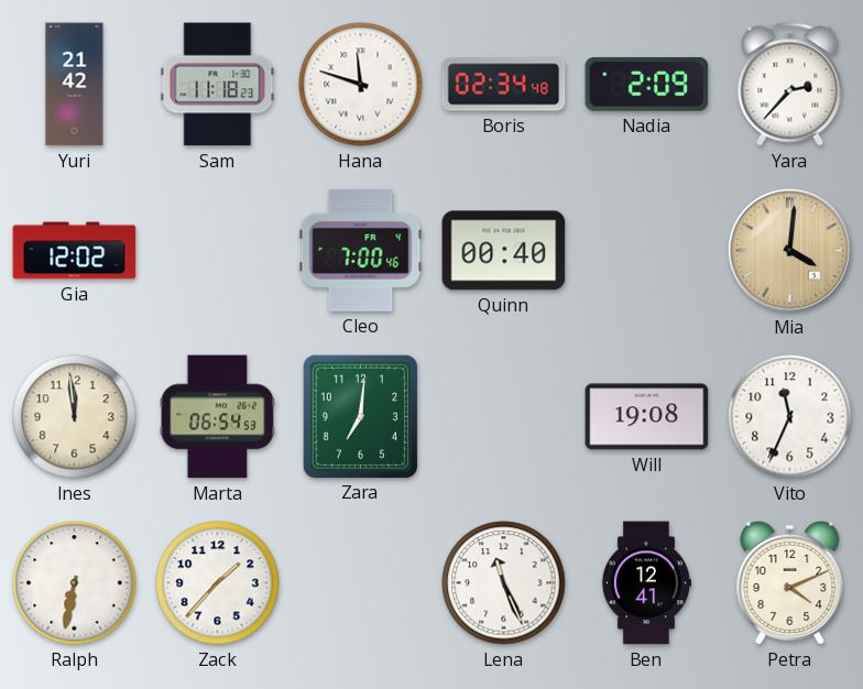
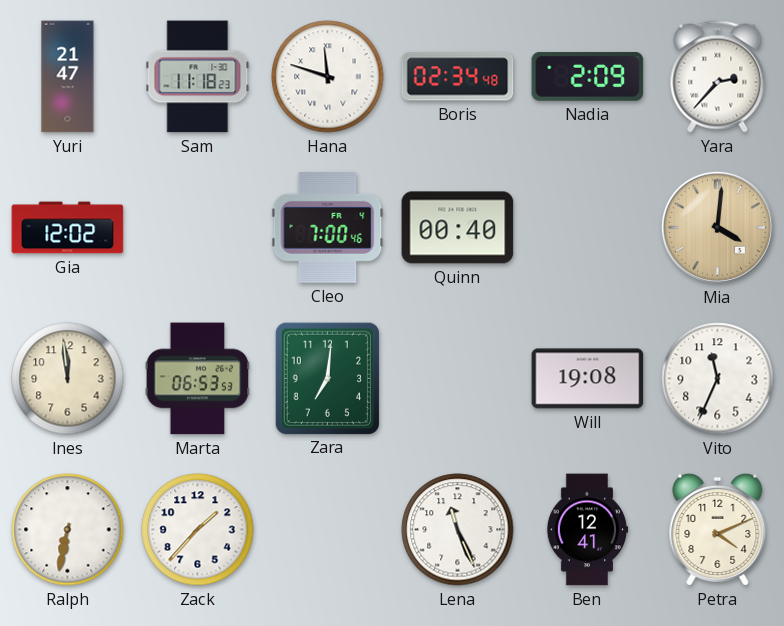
Yuri: 21:42 -> 21:47
Marta: 06:54 -> 06:53
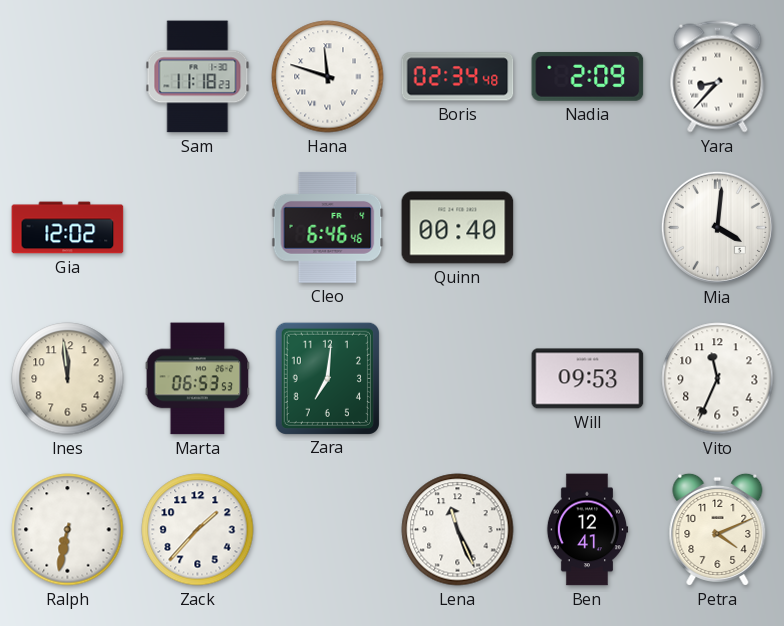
Yuri: 21:47 -> none
Yara: 2:37 -> 8:37
Cleo: 7:00 -> 6:46
Mia dial: champagne -> white
Will: 19:08 -> 09:53
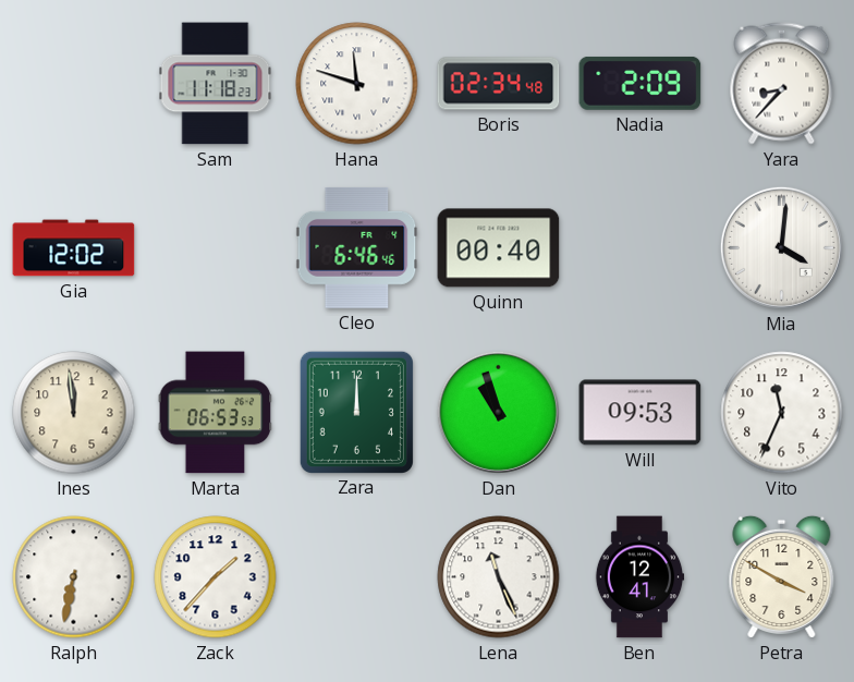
Zara: 7:01 -> 12:00
Dan: none -> 10:57
Petra: 4:11 -> 3:50
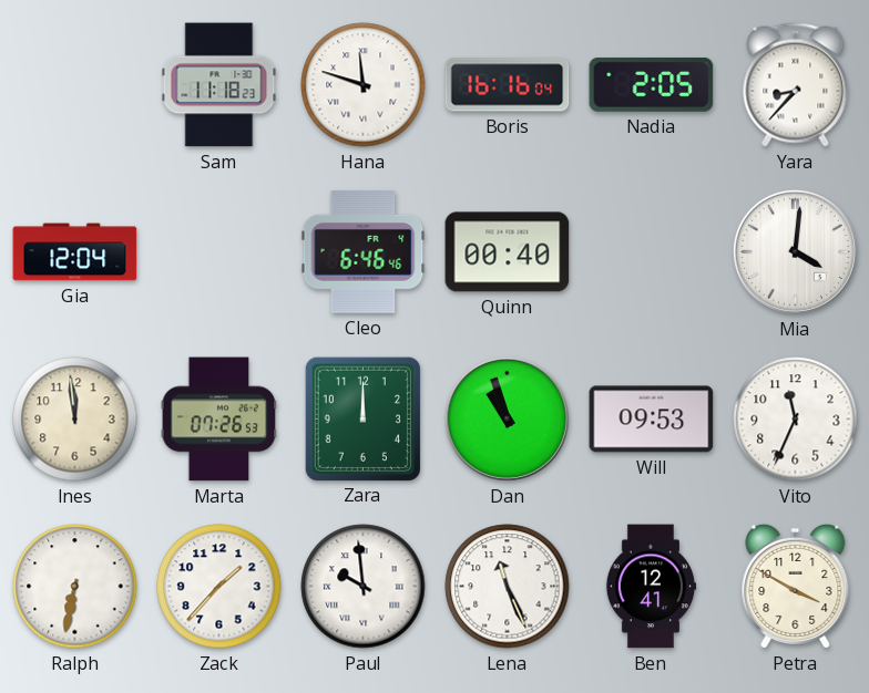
Boris: 02:34 -> 16:16
Nadia: 2:09 -> 2:05
Gia: 12:02 -> 12:04
Marta: 06:53 -> 07:26
Paul: none -> 9:59
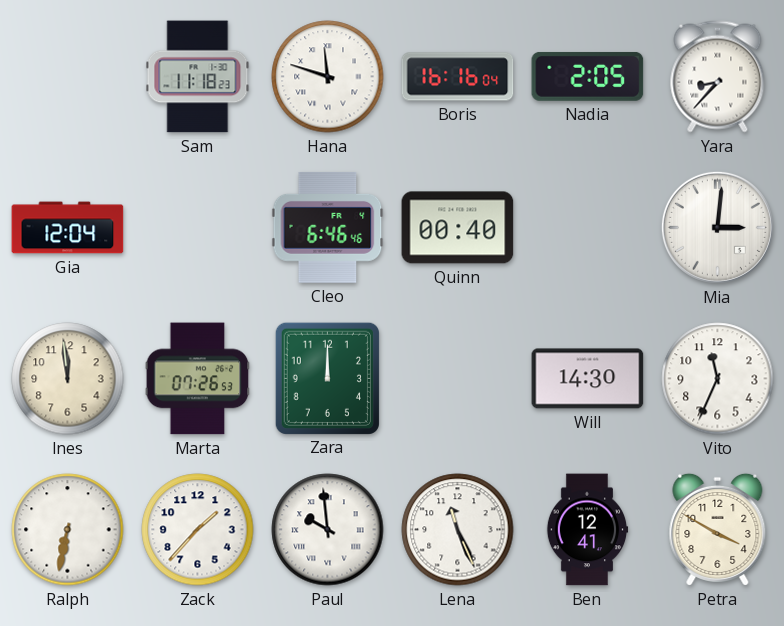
Mia: 4:01 -> 3:01
Dan: 10:57 -> none
Will: 09:53 -> 14:30
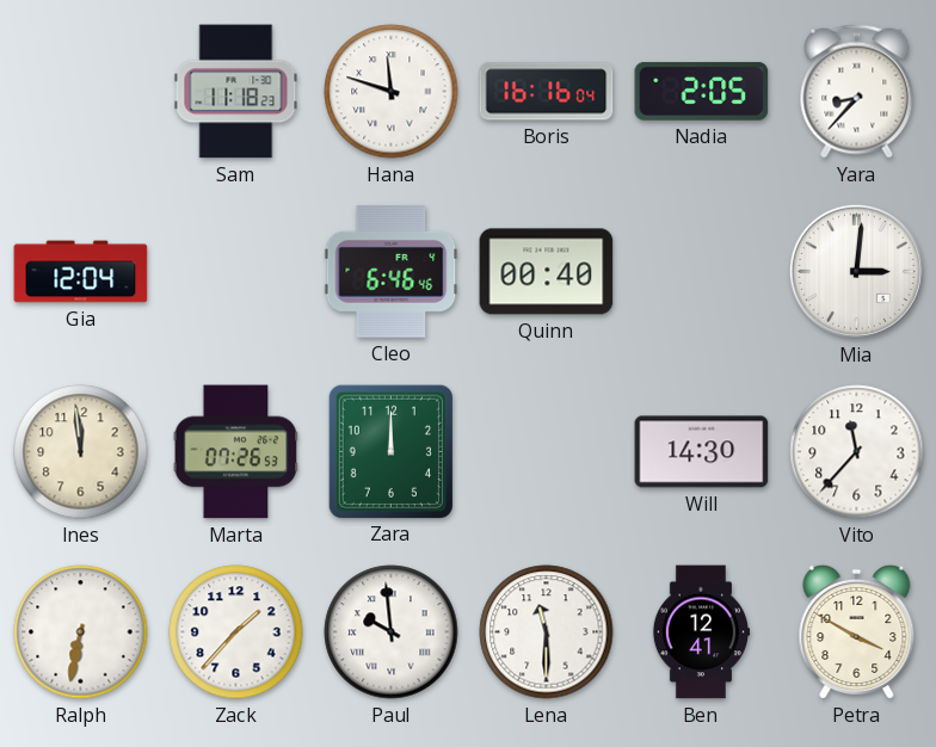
Vito: 11:34 -> 11:37
Lena: 11:26 -> 11:30
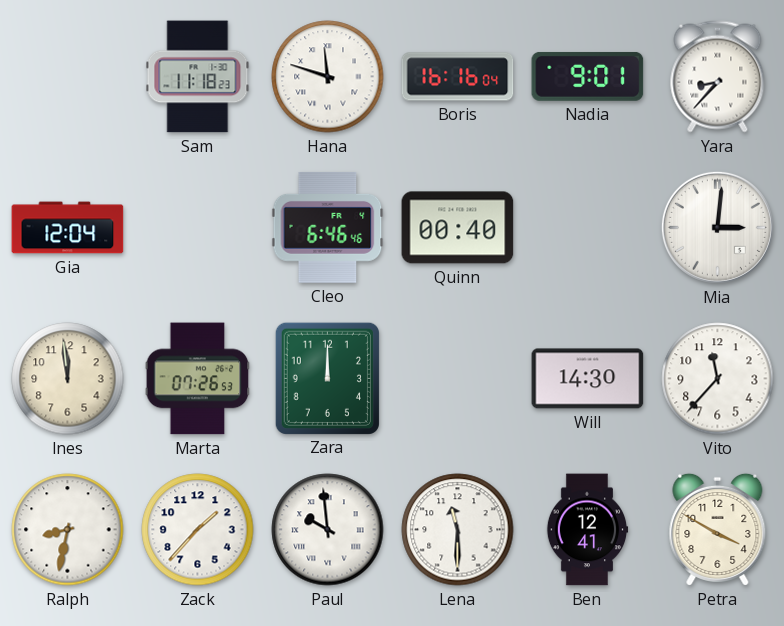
Nadia: 2:05 -> 9:01
Ralph: 6:32 -> 8:32
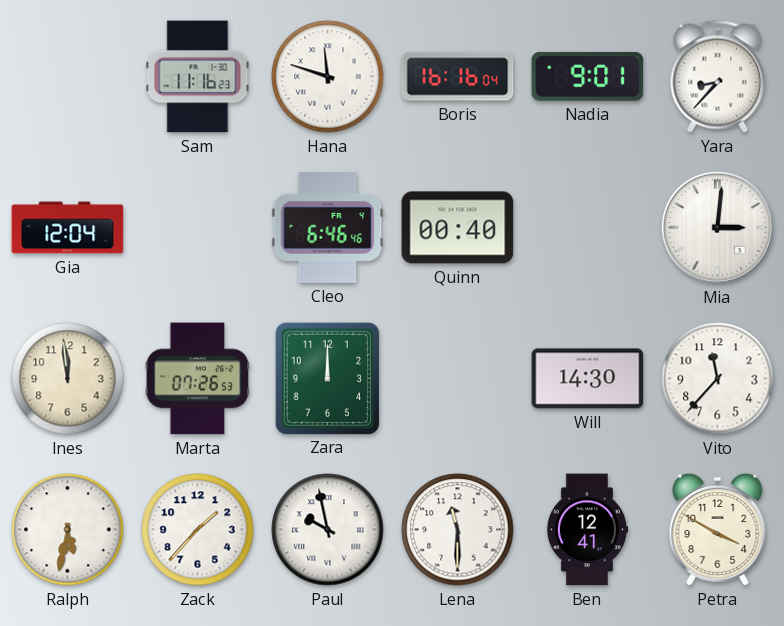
Sam: 11:18 -> 11:16
Ralph: 8:32 -> 5:32
Paul: 9:59 -> 9:58
